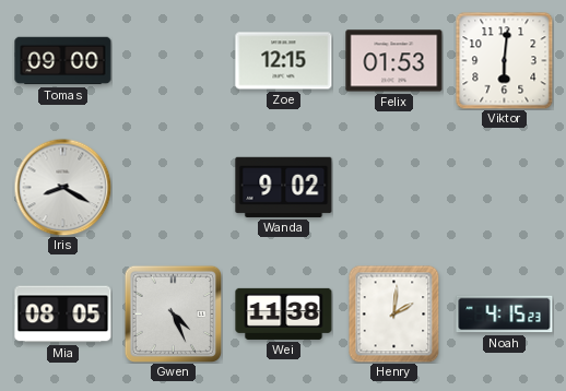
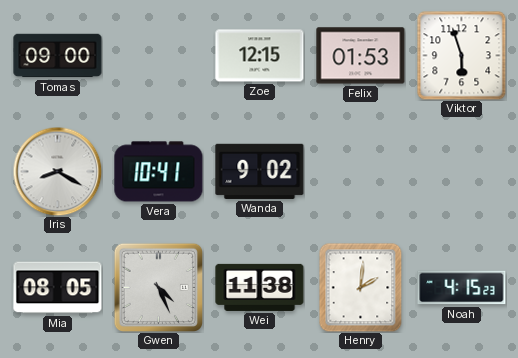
Viktor: 6:01 -> 5:57
Vera: none -> 10:41
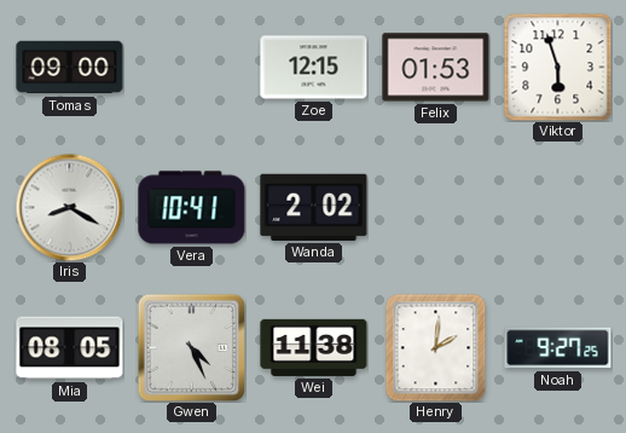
Wanda: 9:02 -> 2:02
Noah: 4:15 -> 9:27
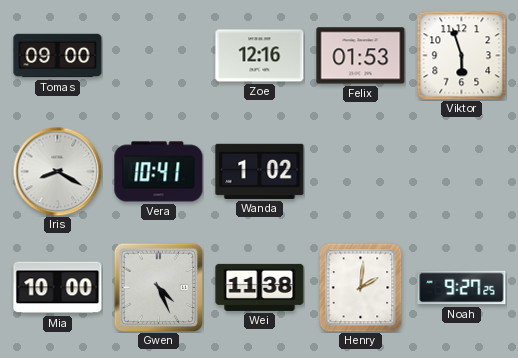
Zoe: 12:15 -> 12:16
Wanda: 2:02 -> 1:02
Mia: 08:05 -> 10:00
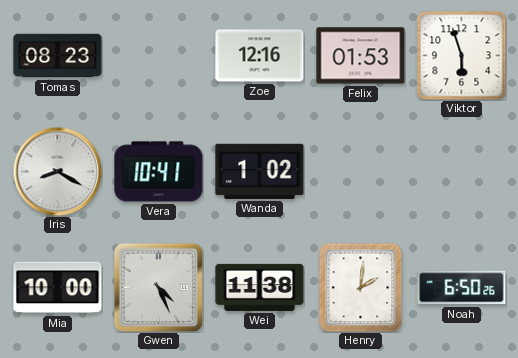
Tomas: 09:00 -> 08:23
Noah: 9:27 -> 6:50
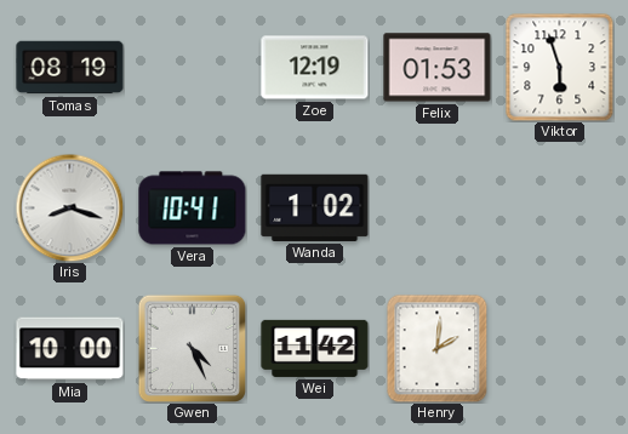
Tomas: 08:23 -> 08:19
Zoe: 12:16 -> 12:19
Iris: 8:20 -> 8:18
Wei: 11:38 -> 11:42
Noah: 6:50 -> none
